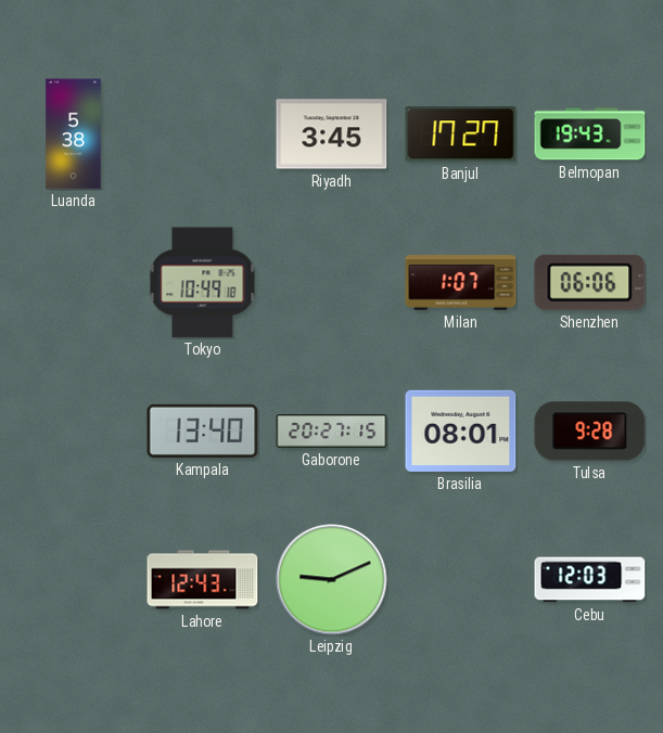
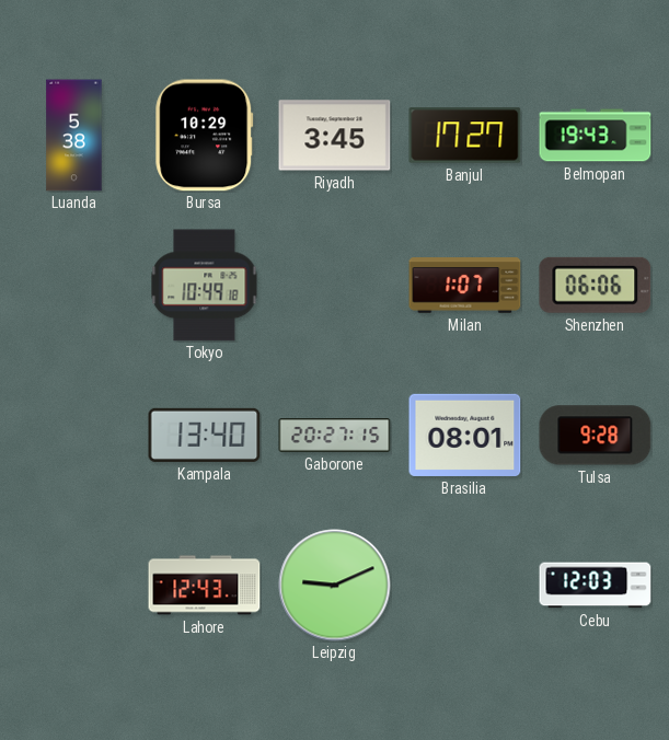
Bursa: none -> 10:29
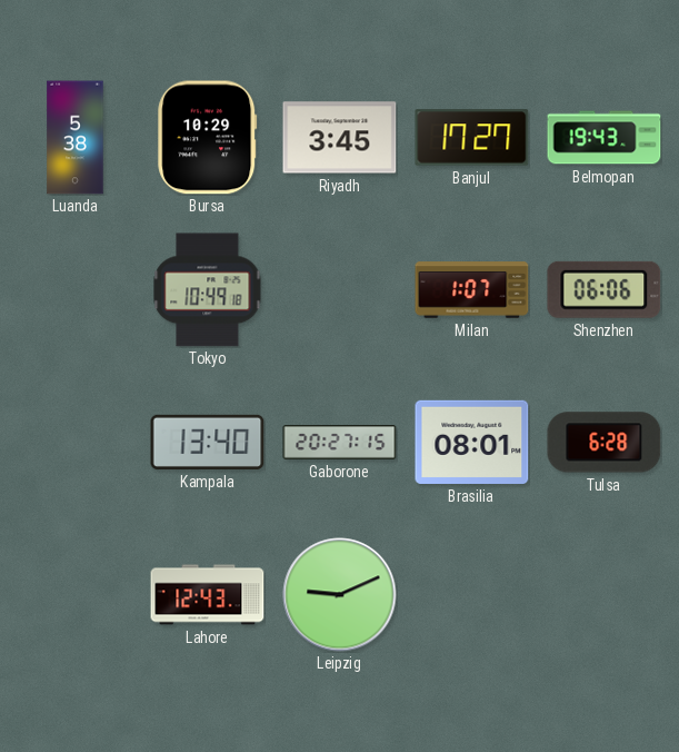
Tulsa: 9:28 -> 6:28
Cebu: 12:03 -> none
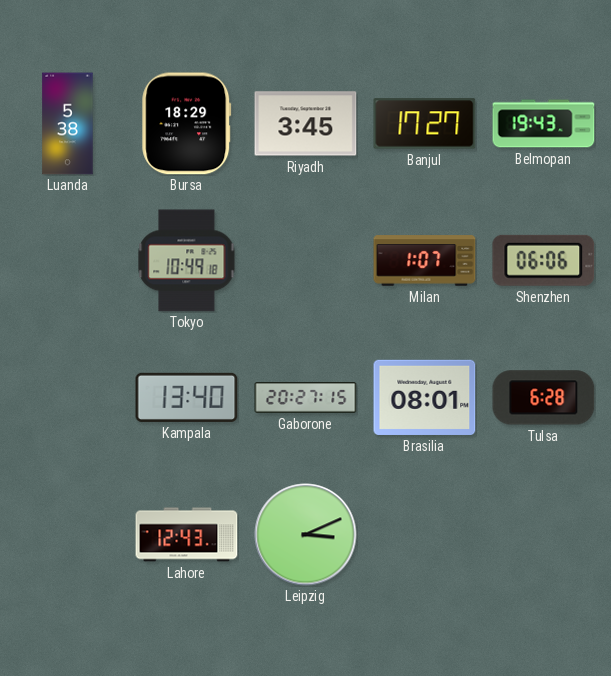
Bursa: 10:29 -> 18:29
Leipzig: 9:11 -> 3:11
